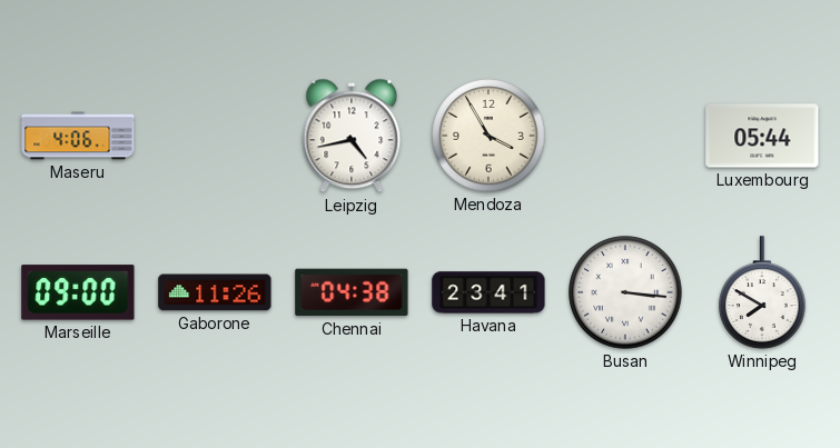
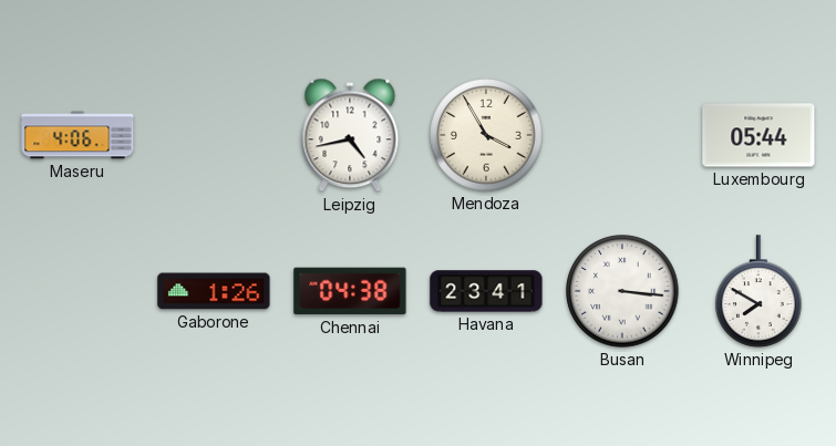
Marseille: 09:00 -> none
Gaborone: 11:26 -> 1:26
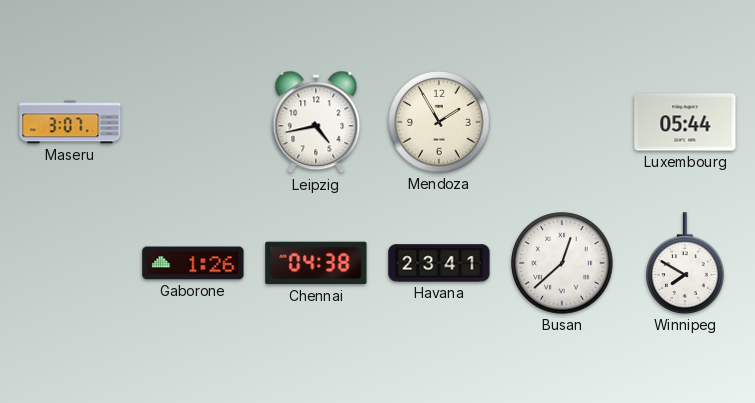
Maseru: 4:06 -> 3:07
Mendoza: 3:55 -> 1:55
Busan: 3:16 -> 12:38
